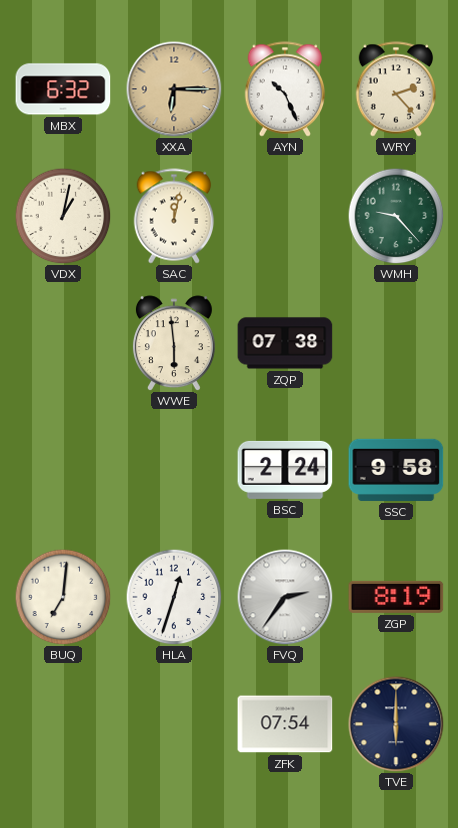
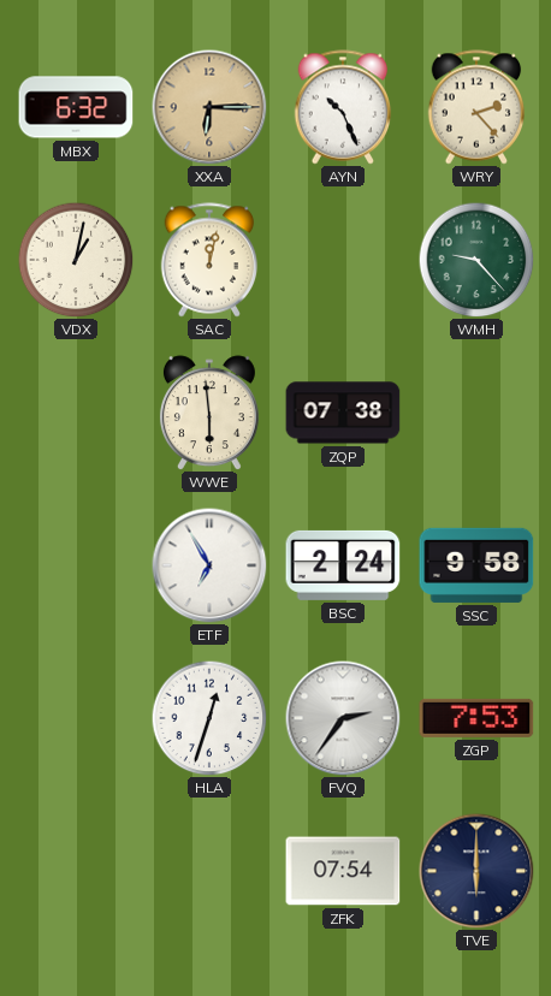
ETF: none -> 6:55
BUQ: 7:01 -> none
ZGP: 8:19 -> 7:53
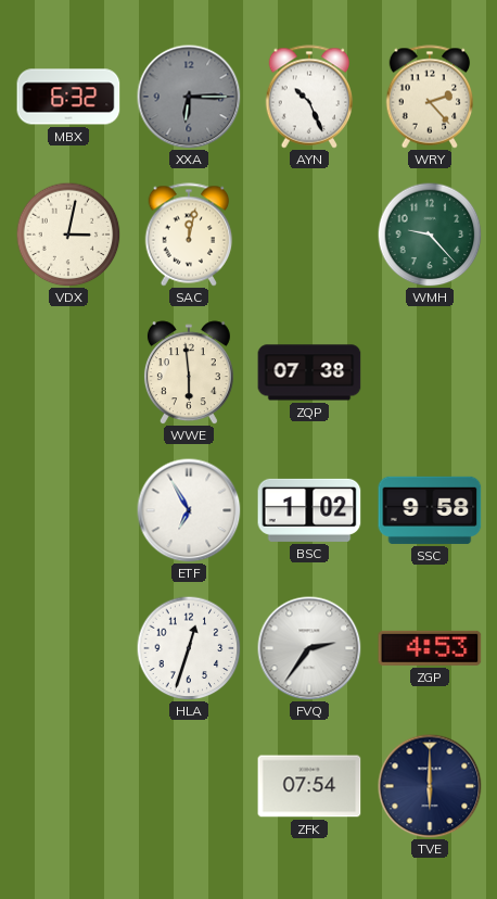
XXA dial: champagne -> grey
VDX: 1:02 -> 3:02
BSC: 2:24 -> 1:02
ZGP: 7:53 -> 4:53
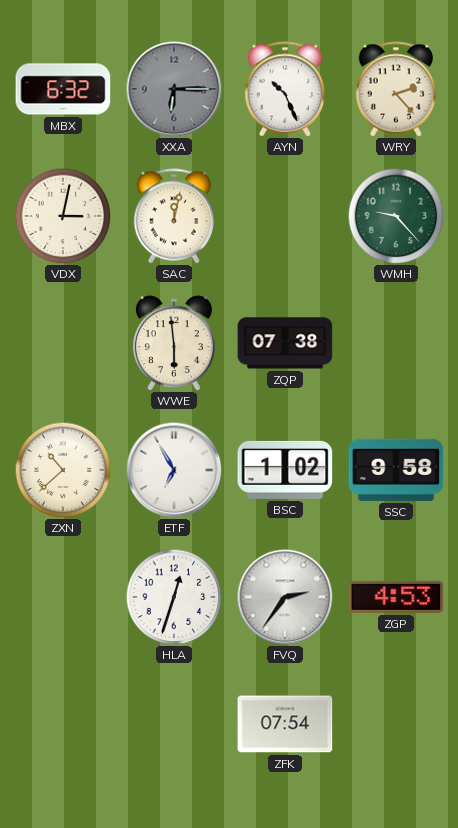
ZXN: none -> 10:38
TVE: 6:00 -> none
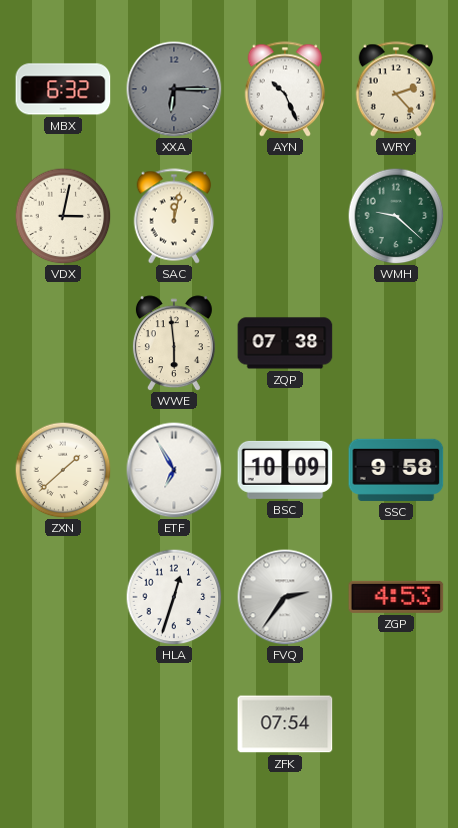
WMH: 9:23 -> 9:22
ZXN: 10:38 -> 1:38
BSC: 1:02 -> 10:09
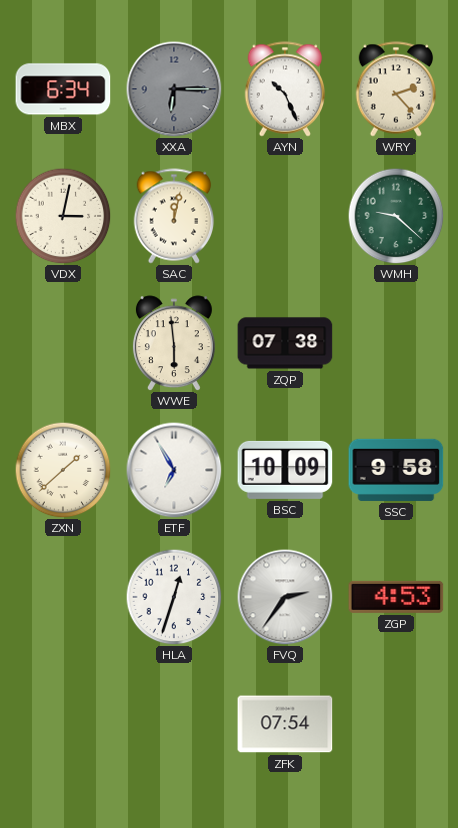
MBX: 6:32 -> 6:34
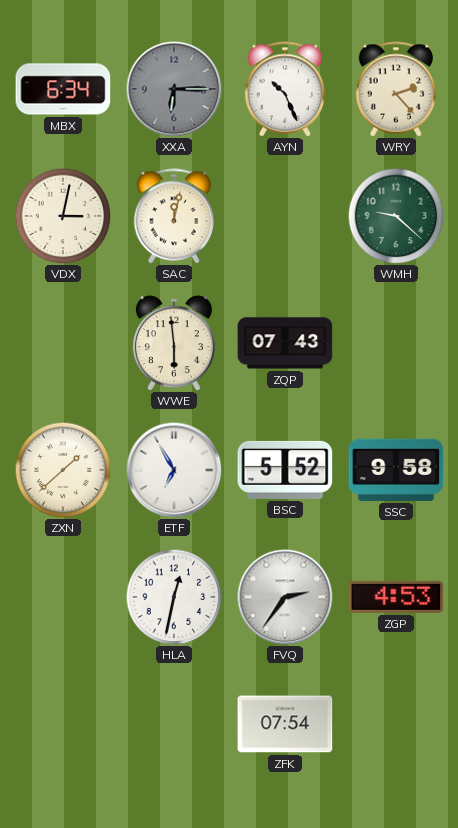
ZQP: 07:38 -> 07:43
BSC: 10:09 -> 5:52
HLA: 12:33 -> 12:32
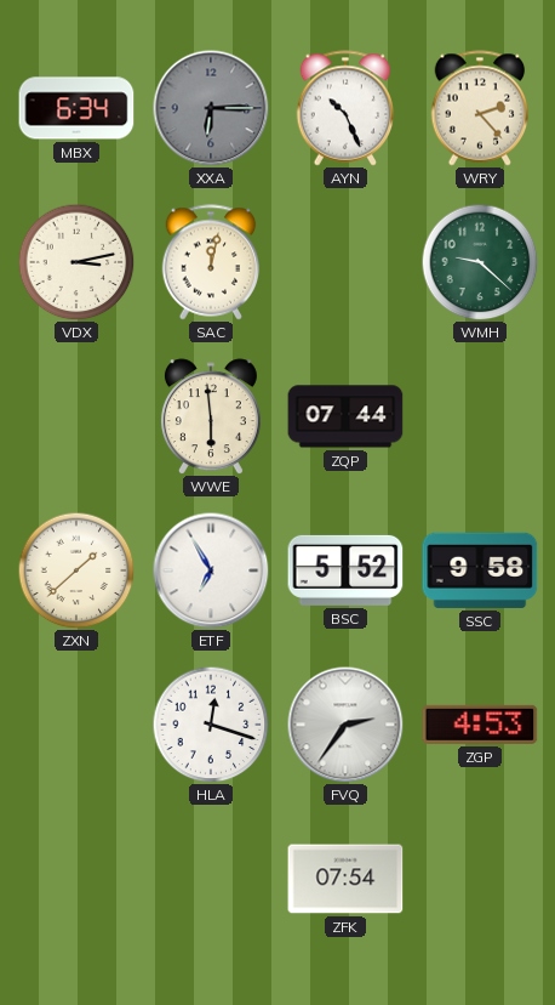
VDX: 3:02 -> 3:13
ZQP: 07:43 -> 07:44
HLA: 12:32 -> 12:18
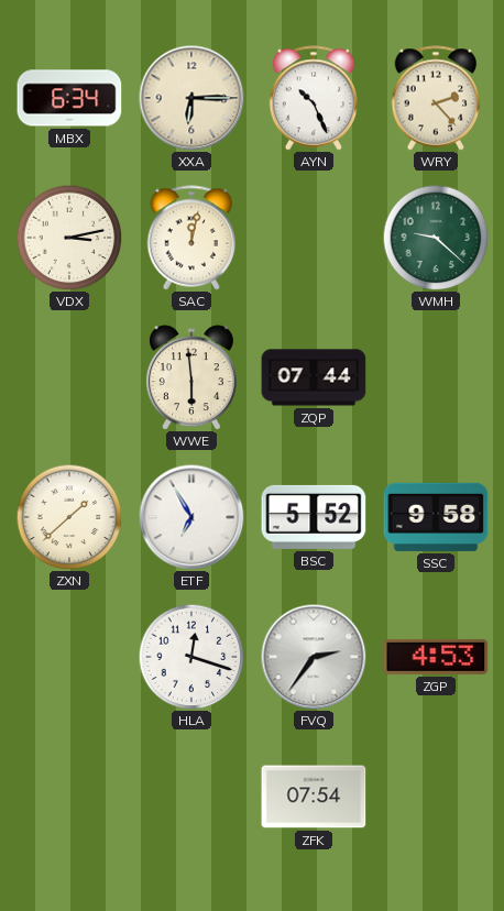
XXA dial: grey -> cream
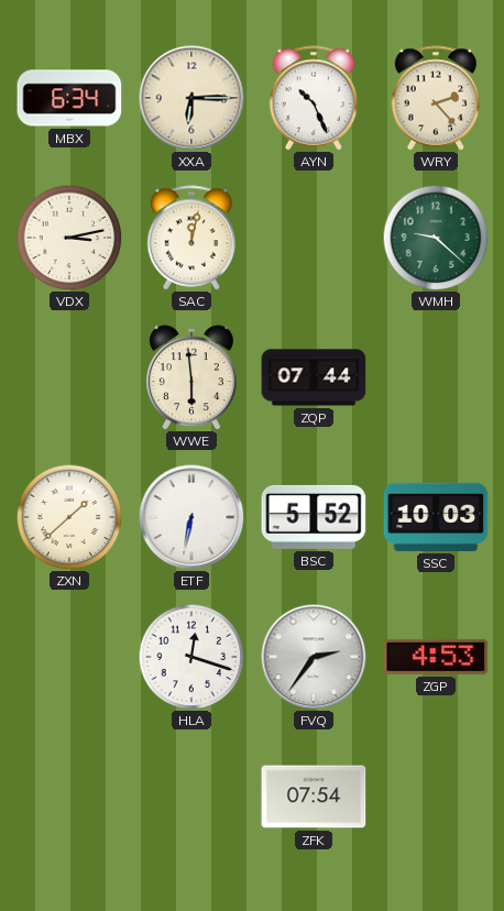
ETF: 6:55 -> 6:32
SSC: 9:58 -> 10:03
